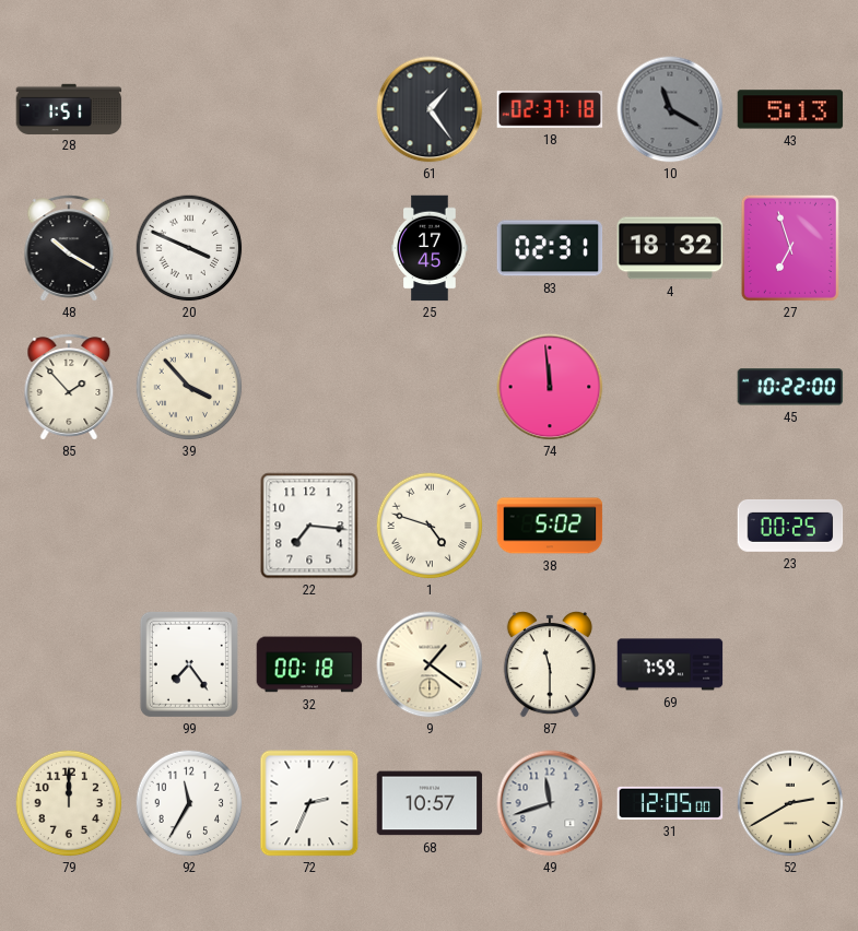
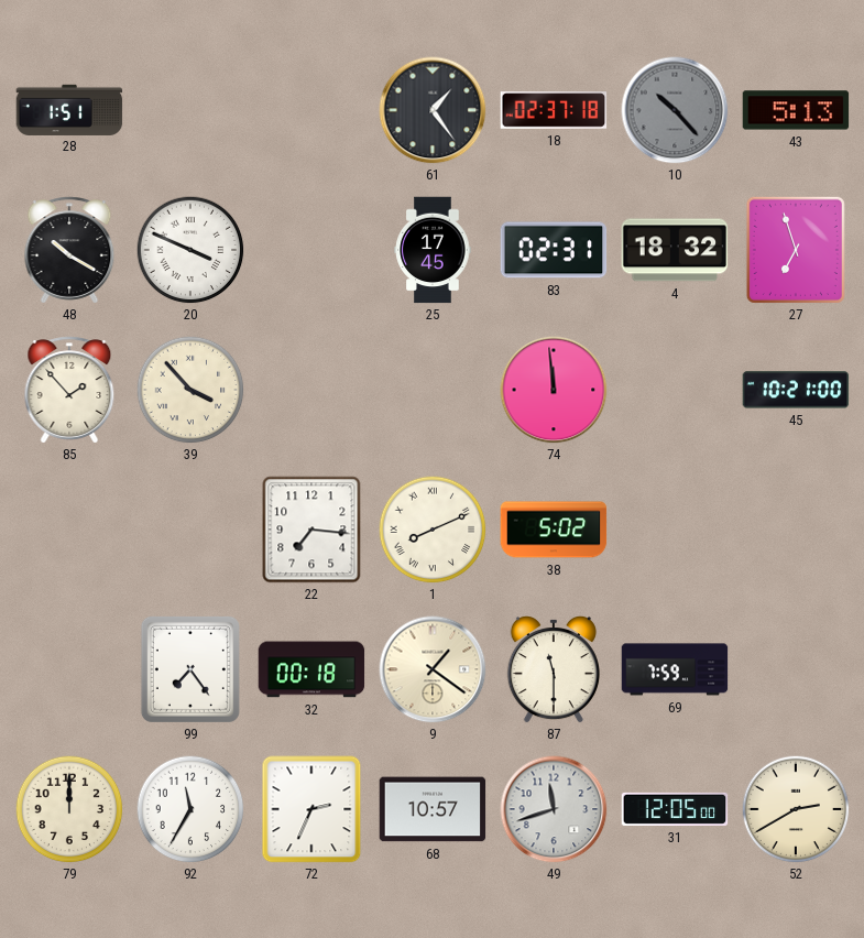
10: 11:20 -> 10:23
45: 10:22 -> 10:21
1: 4:48 -> 8:11
23: 00:25 -> none
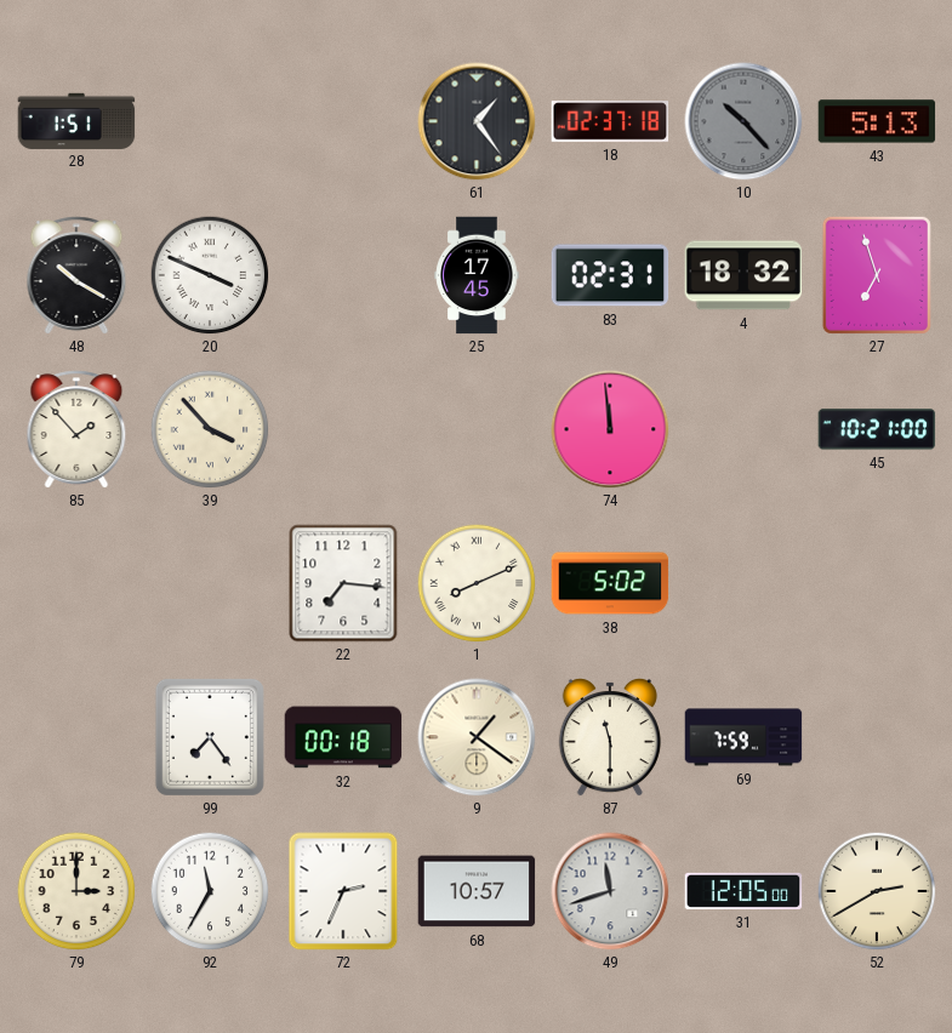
79: 12:00 -> 3:00
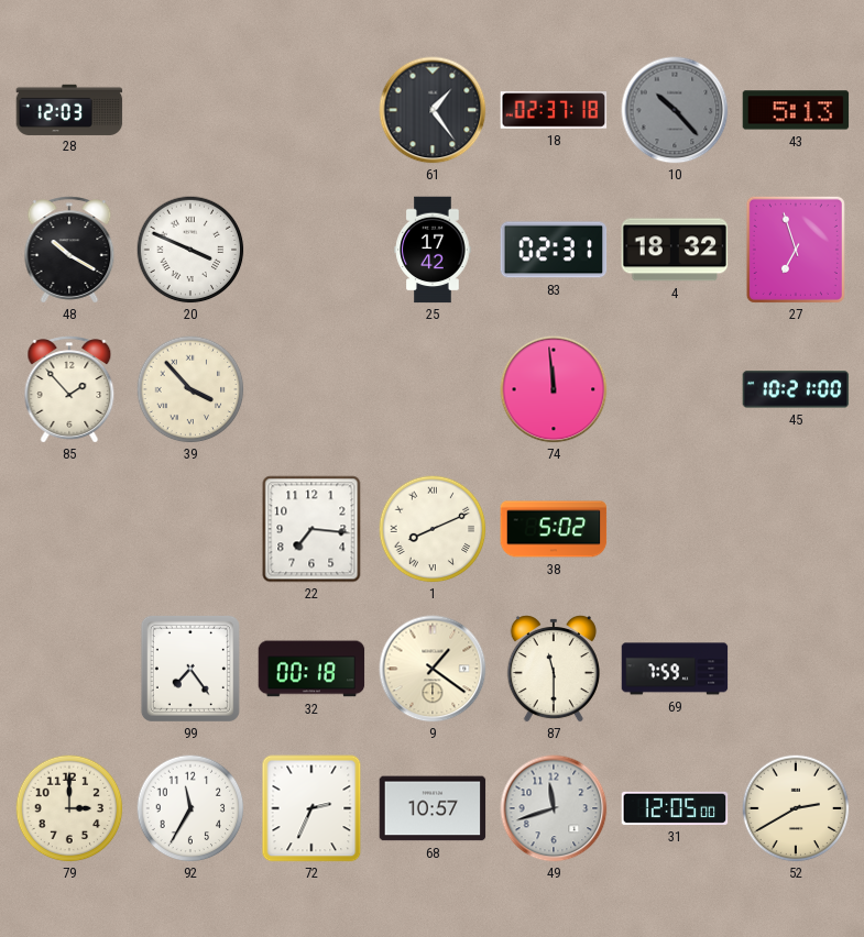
28: 1:51 -> 12:03
25: 17:45 -> 17:42
